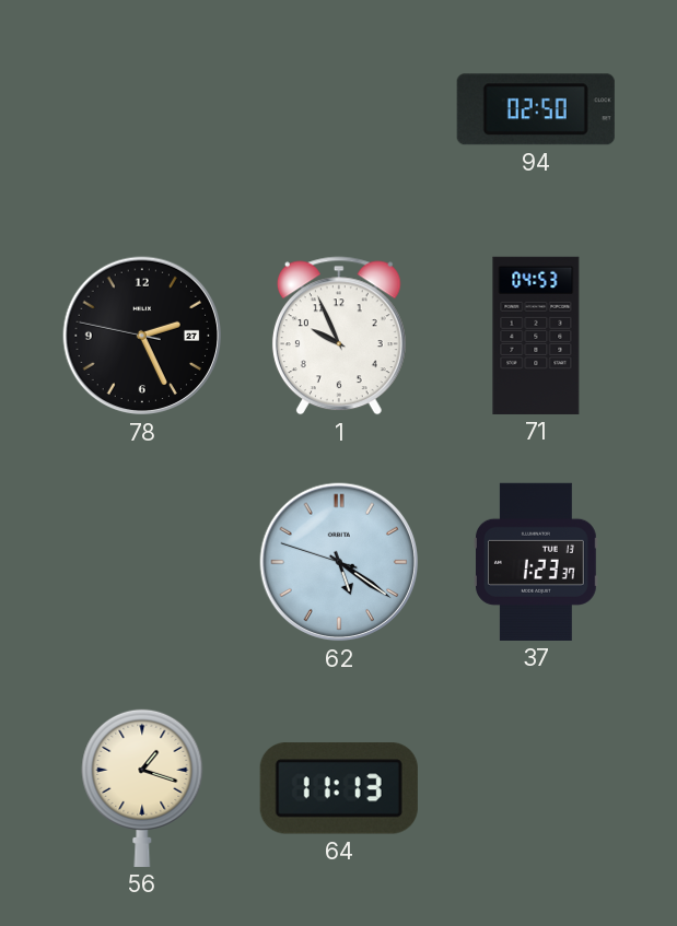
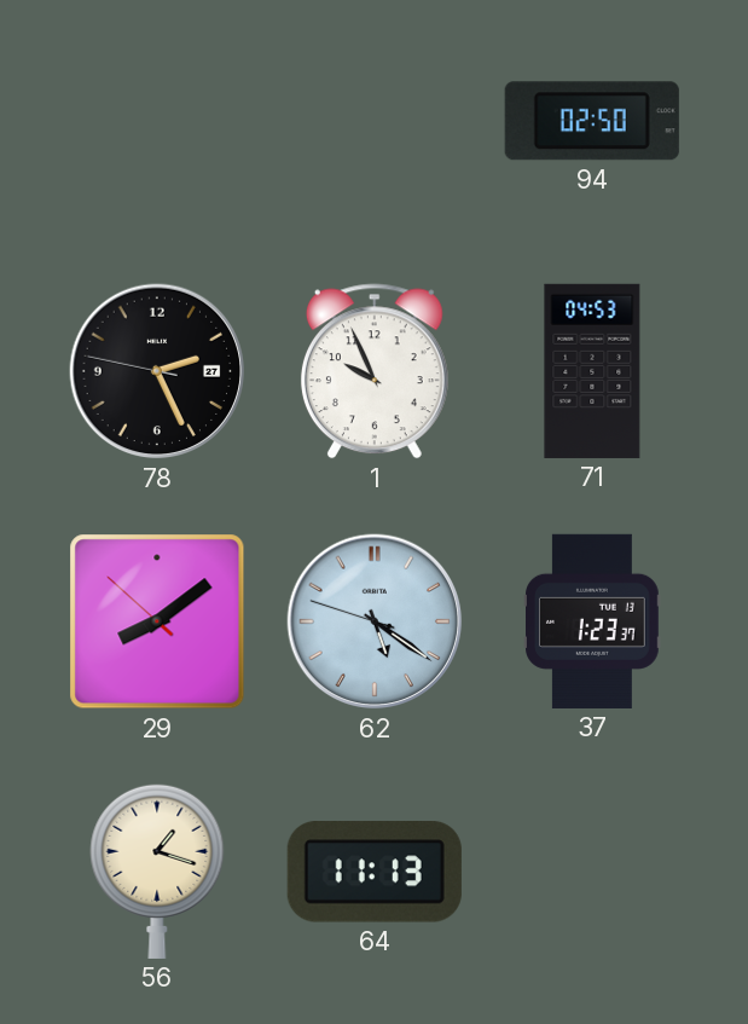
29: none -> 8:08
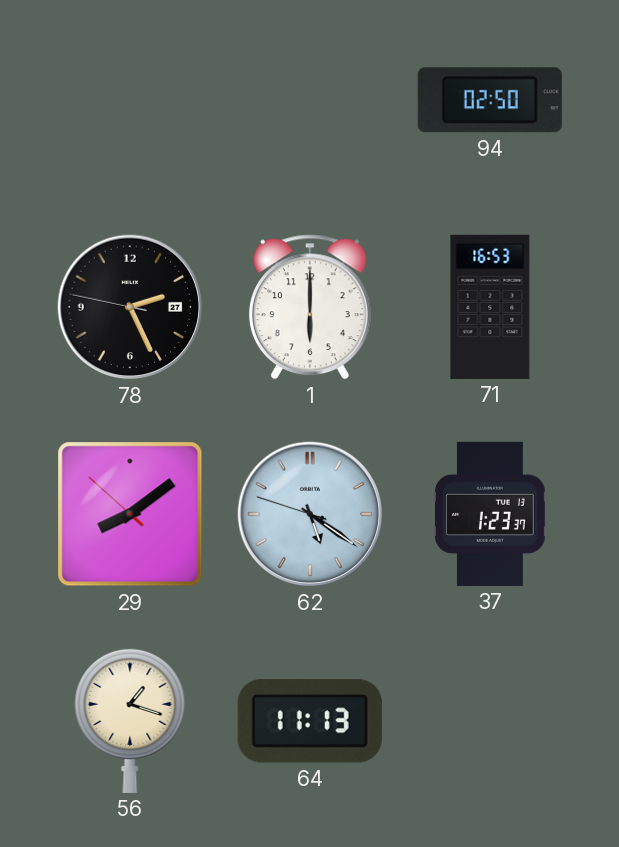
1: 9:56 -> 6:00
71: 04:53 -> 16:53
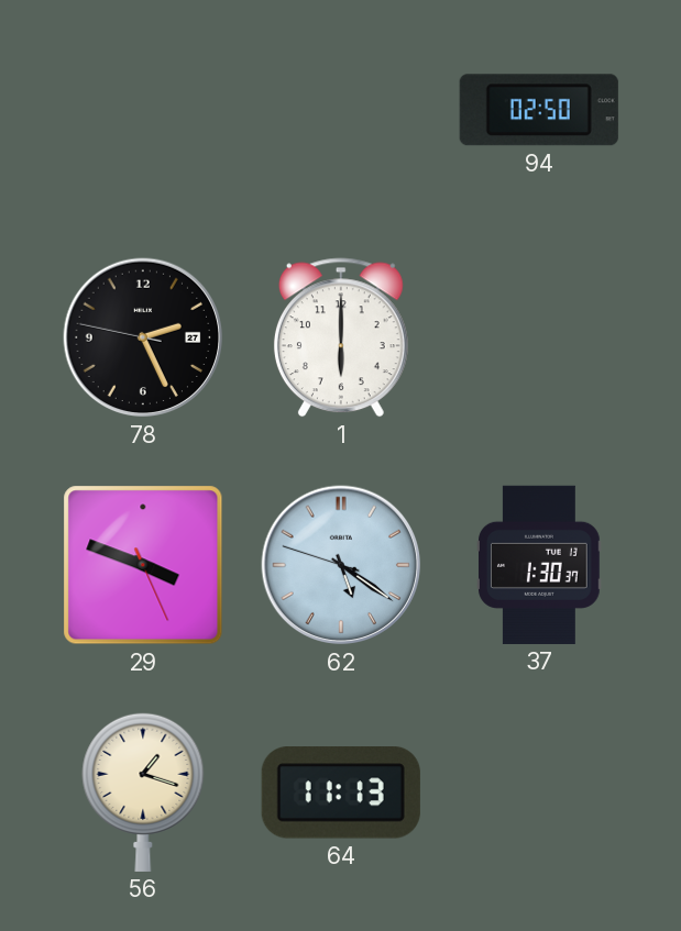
71: 16:53 -> none
29: 8:08 -> 3:48
37: 1:23 -> 1:30
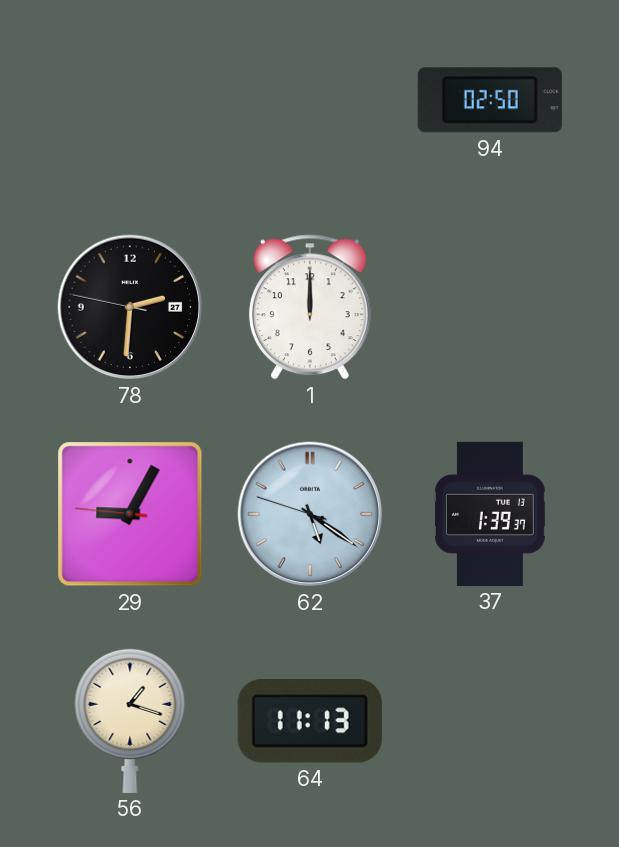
78: 2:25 -> 2:30
1: 6:00 -> 12:00
29: 3:48 -> 9:04
37: 1:30 -> 1:39
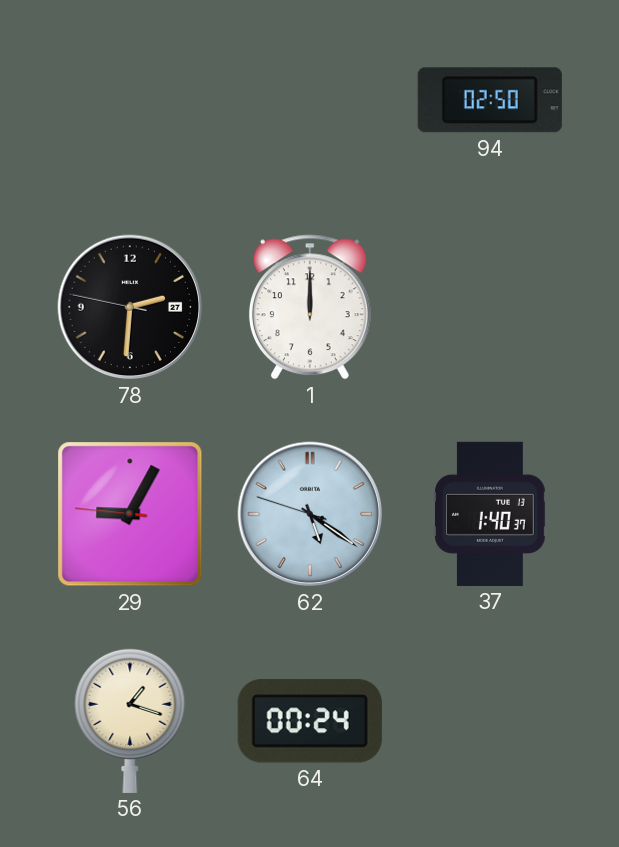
37: 1:39 -> 1:40
64: 11:13 -> 00:24
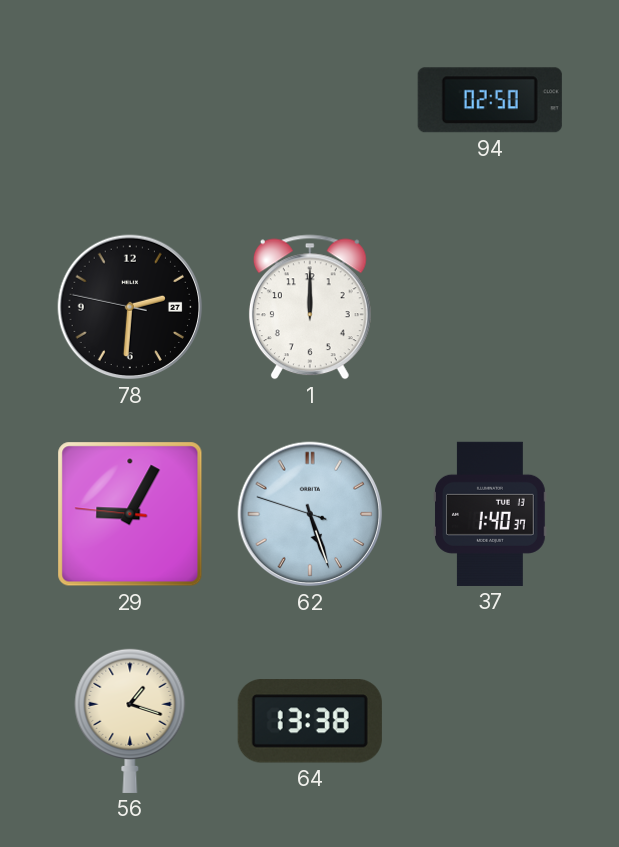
62: 5:20 -> 5:26
64: 00:24 -> 13:38
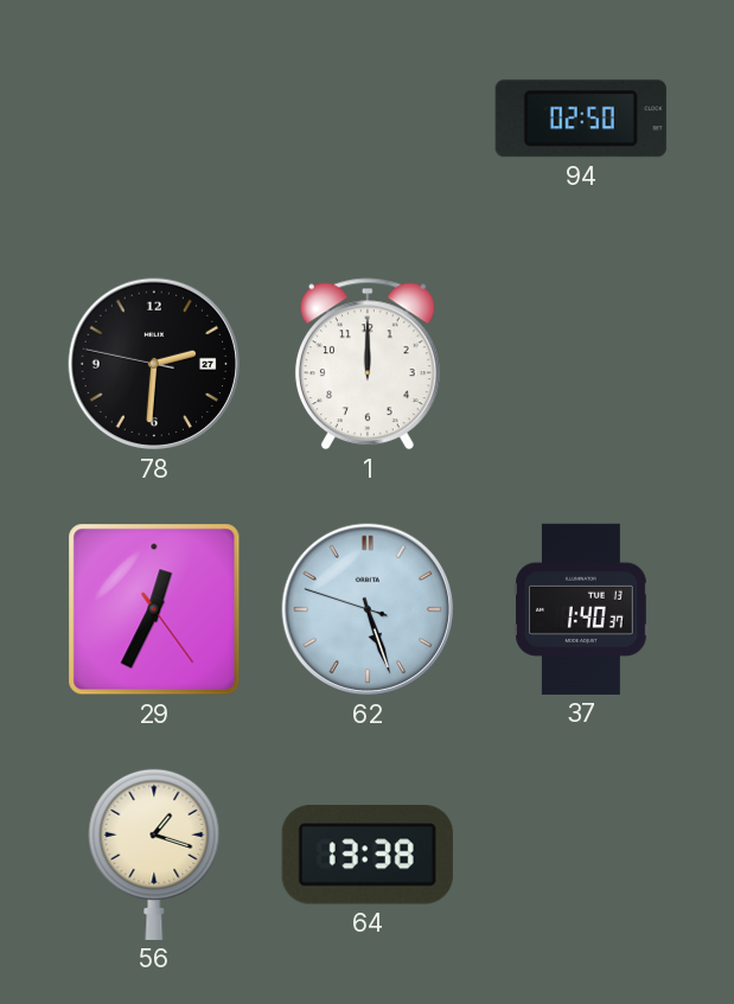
29: 9:04 -> 12:34
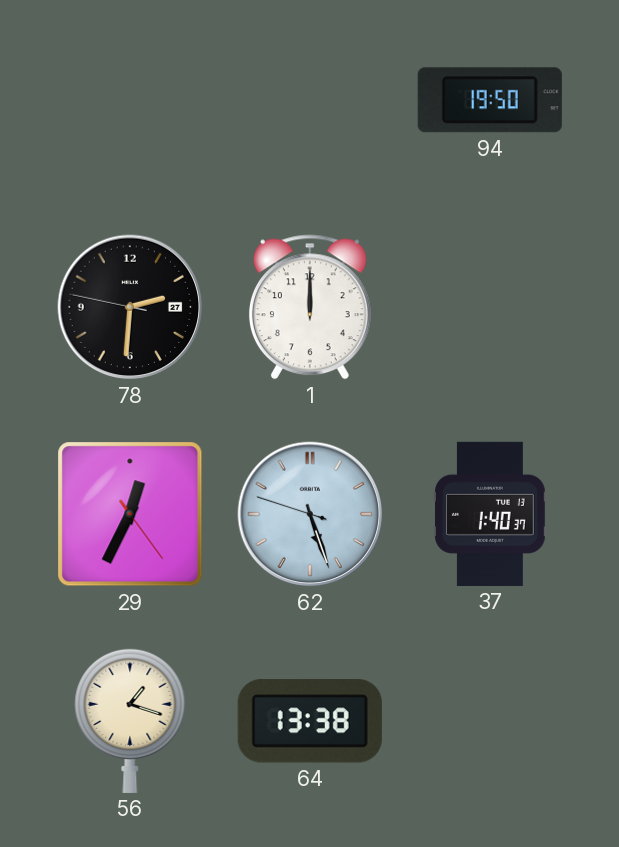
94: 02:50 -> 19:50
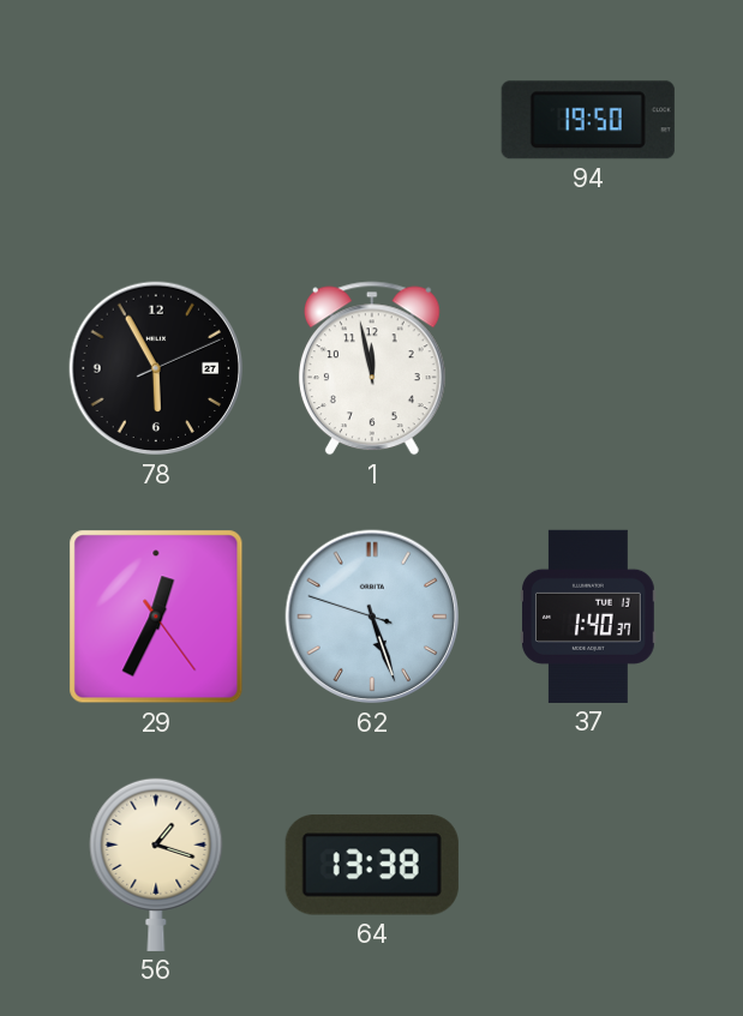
78: 2:30 -> 5:55
1: 12:00 -> 11:58
